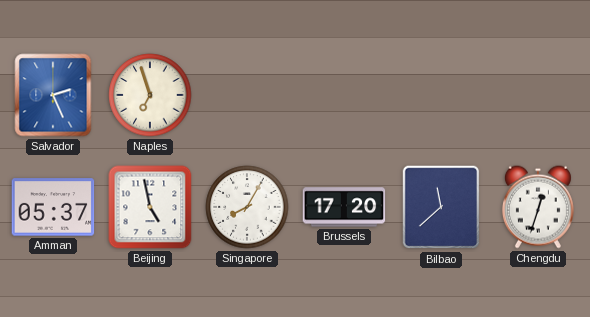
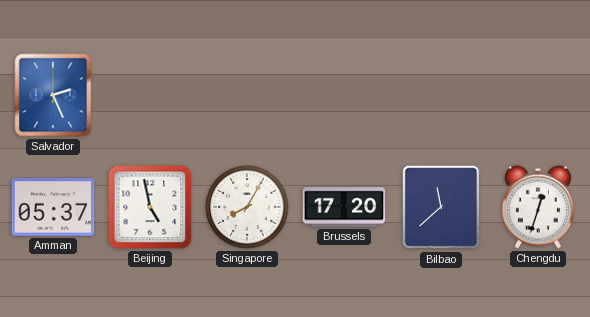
Naples: 6:57 -> none
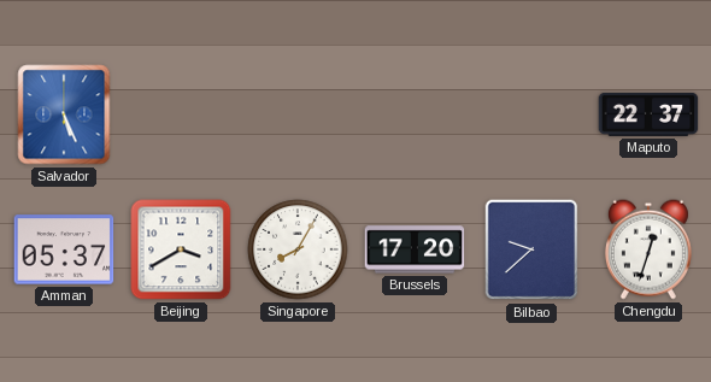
Salvador: 2:26 -> 5:26
Maputo: none -> 22:37
Beijing: 4:58 -> 3:40
Bilbao: 11:38 -> 9:38
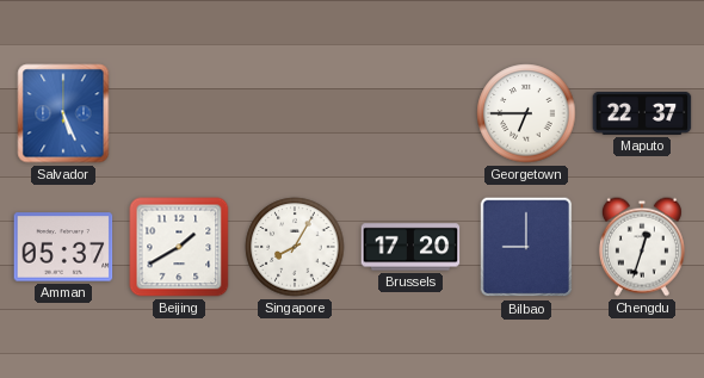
Georgetown: none -> 6:45
Beijing: 3:40 -> 1:40
Bilbao: 9:38 -> 9:00
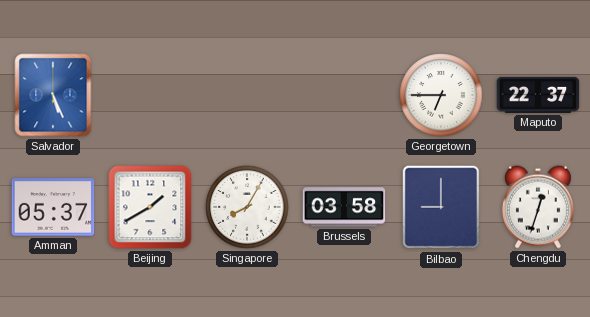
Brussels: 17:20 -> 03:58
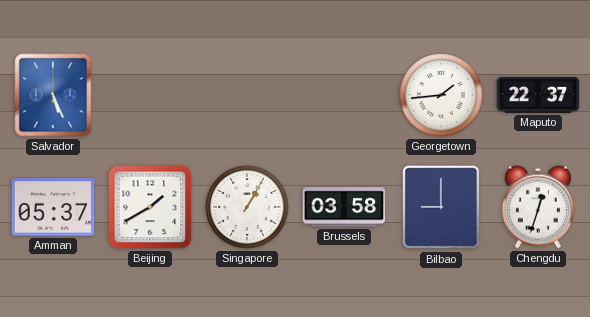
Georgetown: 6:45 -> 1:44
Singapore: 8:05 -> 1:05
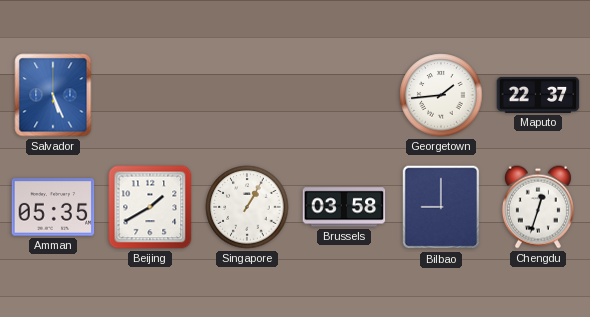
Amman: 05:37 -> 05:35
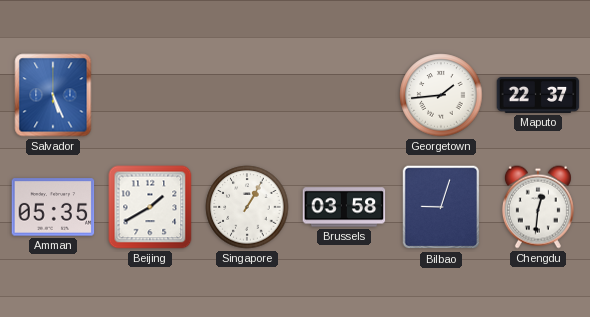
Bilbao: 9:00 -> 9:03
Chengdu: 12:33 -> 12:31
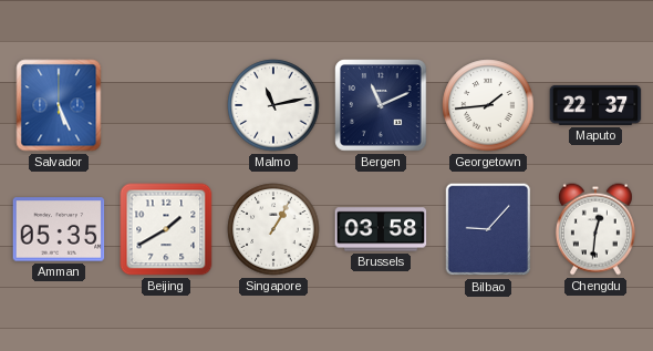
Malmo: none -> 11:13
Bergen: none -> 11:11
Bilbao: 9:03 -> 9:07
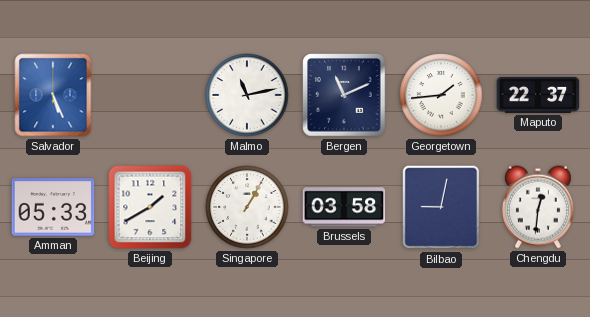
Amman: 05:35 -> 05:33
Bilbao: 9:07 -> 9:02
